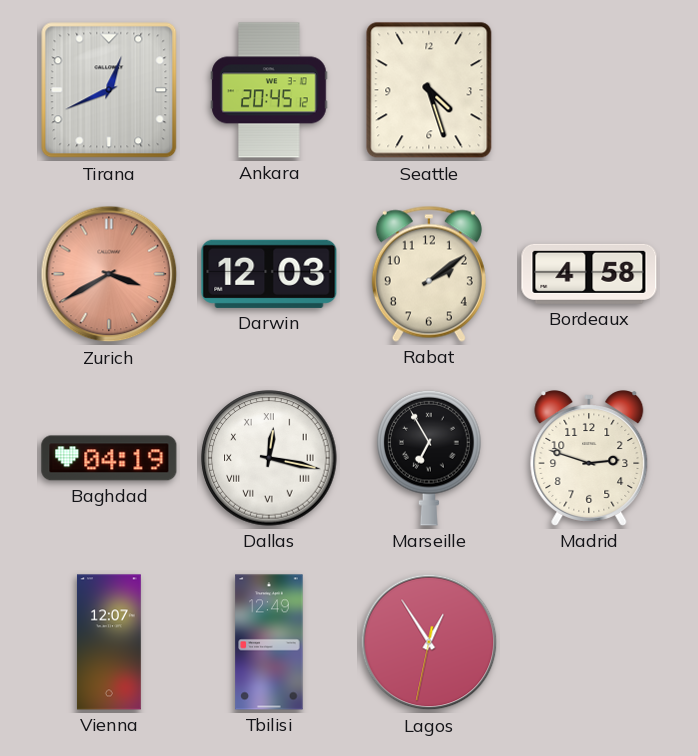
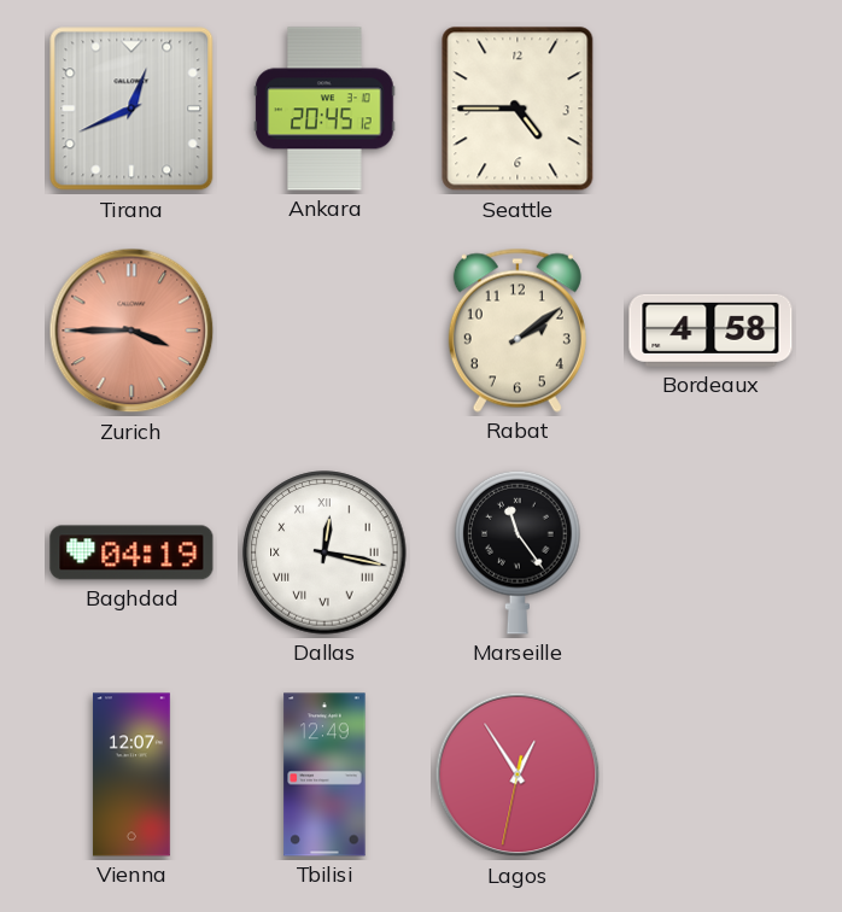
Seattle: 4:27 -> 4:45
Zurich: 3:40 -> 3:45
Darwin: 12:03 -> none
Marseille: 6:55 -> 11:24
Madrid: 2:48 -> none
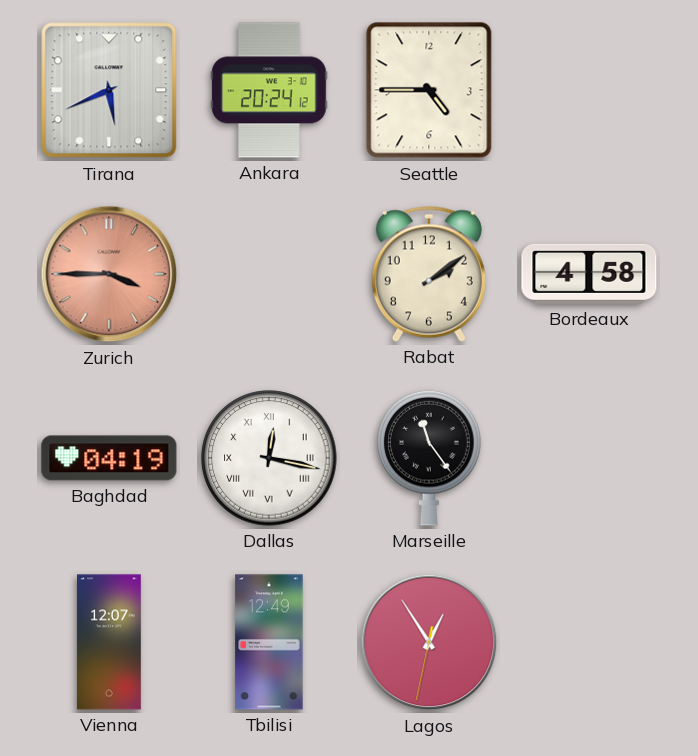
Tirana: 12:41 -> 5:41
Ankara: 20:45 -> 20:24
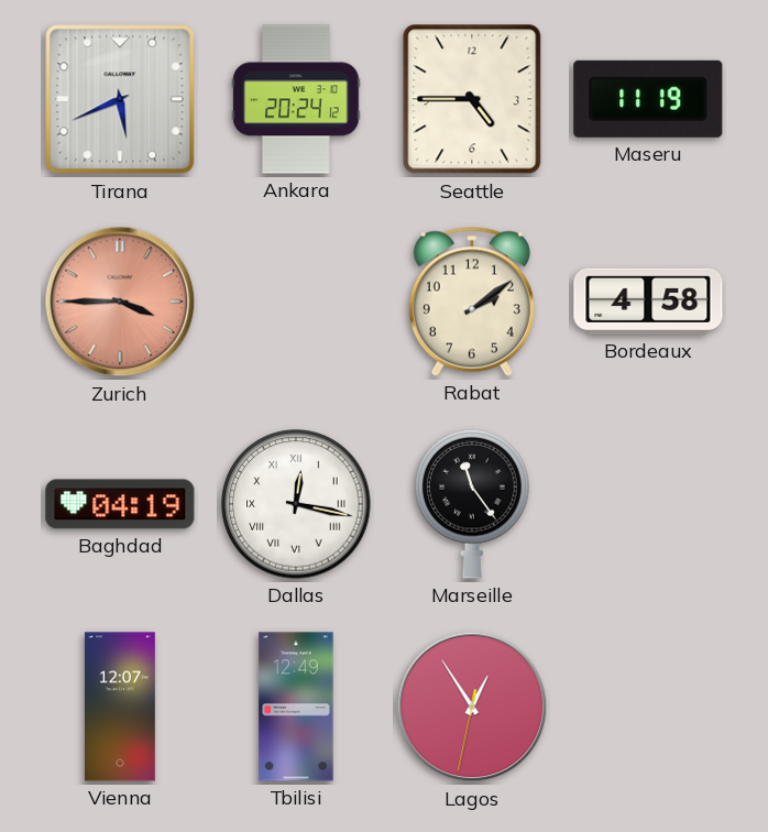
Maseru: none -> 11:19
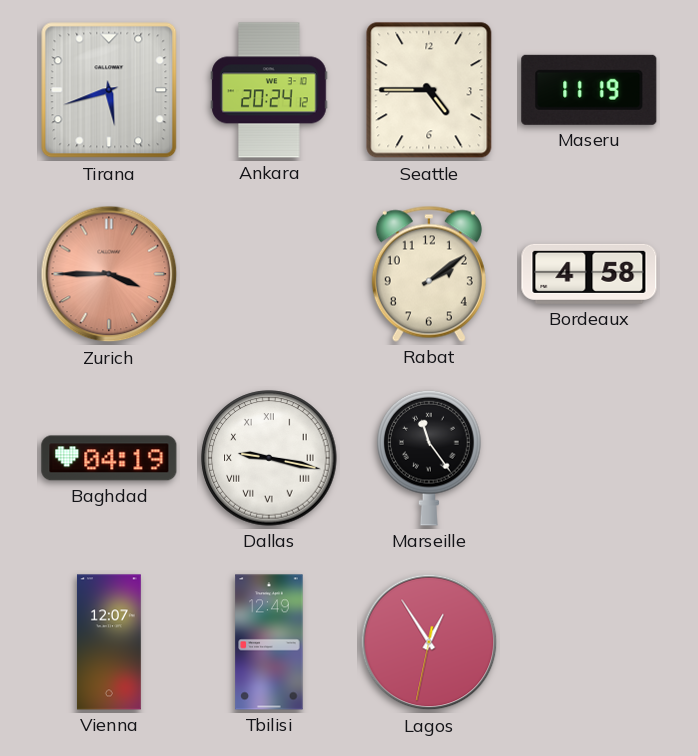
Tirana: 5:41 -> 5:42
Dallas: 12:17 -> 9:17
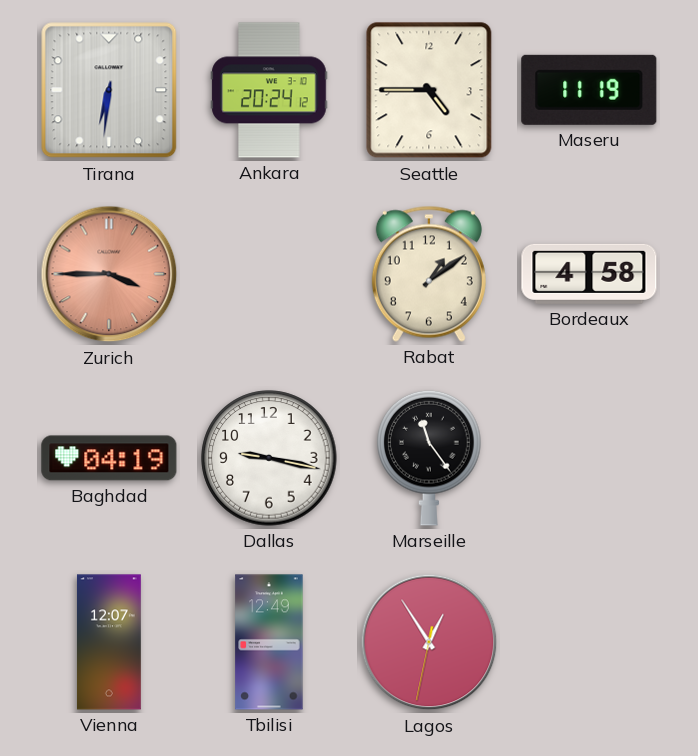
Tirana: 5:42 -> 6:31
Rabat: 2:09 -> 1:09
Dallas numerals: Roman -> Arabic
